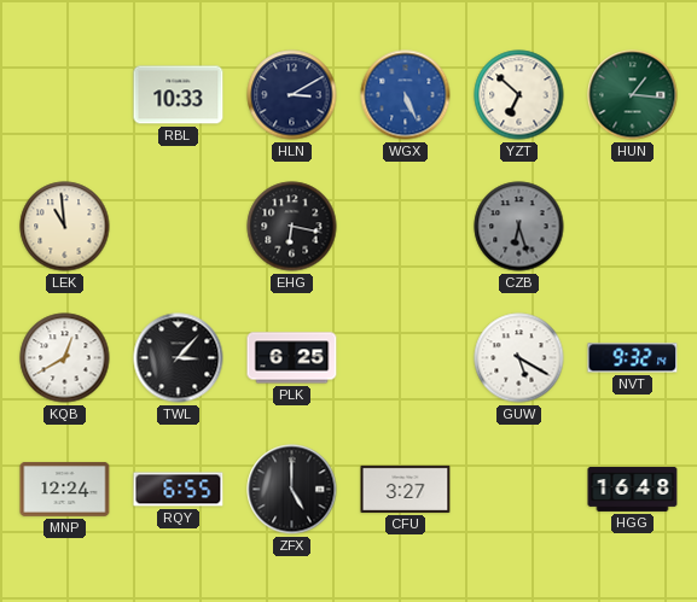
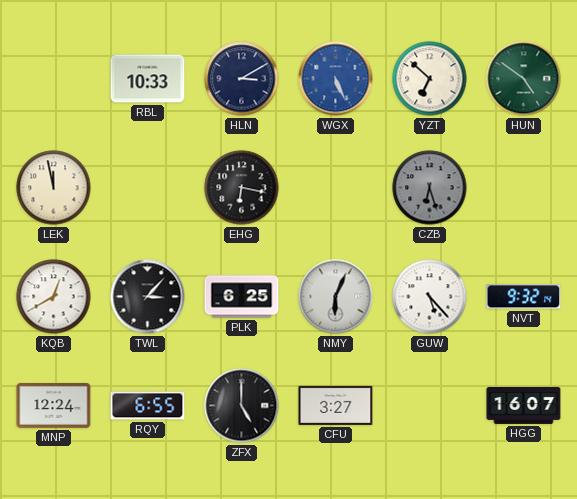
HUN: 1:16 -> 4:51
LEK: 10:59 -> 11:58
NMY: none -> 6:04
GUW: 5:20 -> 5:23
HGG: 16:48 -> 16:07
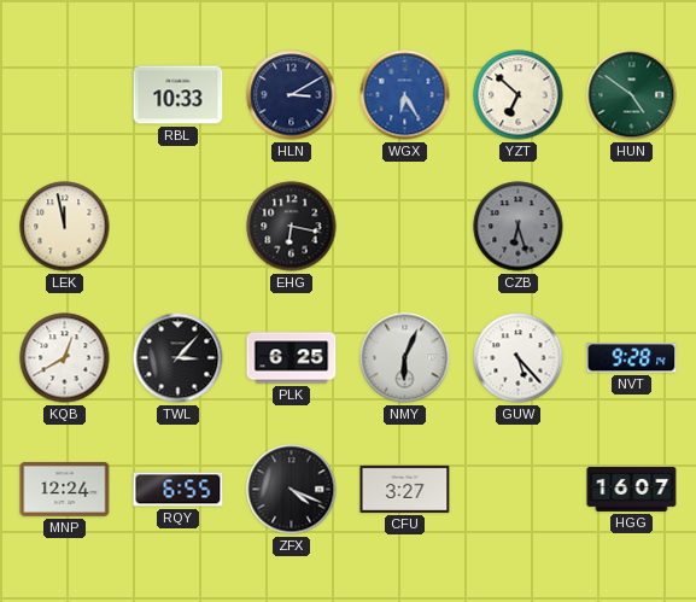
WGX: 5:26 -> 6:25
NVT: 9:32 -> 9:28
ZFX: 5:00 -> 4:19
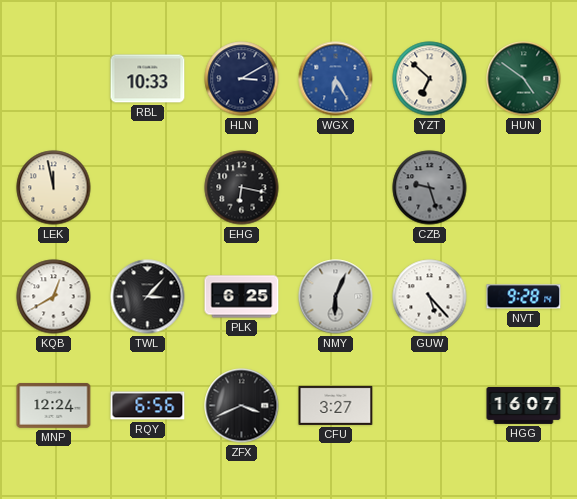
CZB: 6:27 -> 9:27
RQY: 6:55 -> 6:56
ZFX: 4:19 -> 3:41
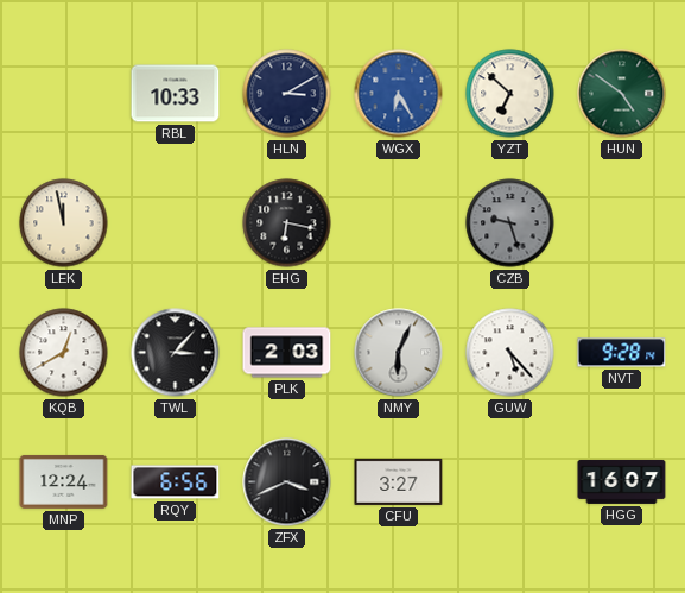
PLK: 6:25 -> 2:03
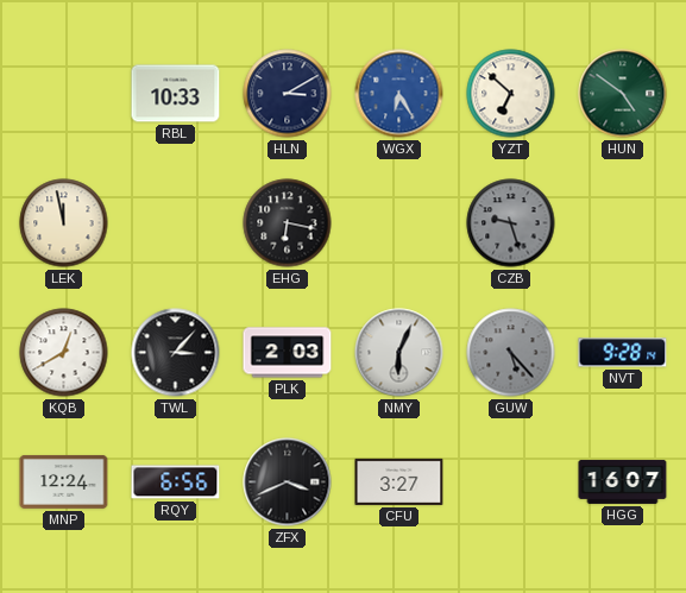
GUW dial: white -> grey
